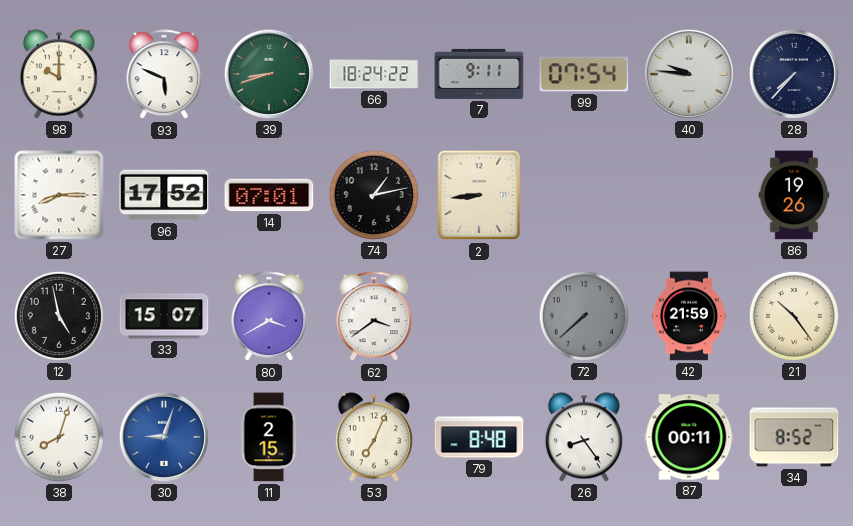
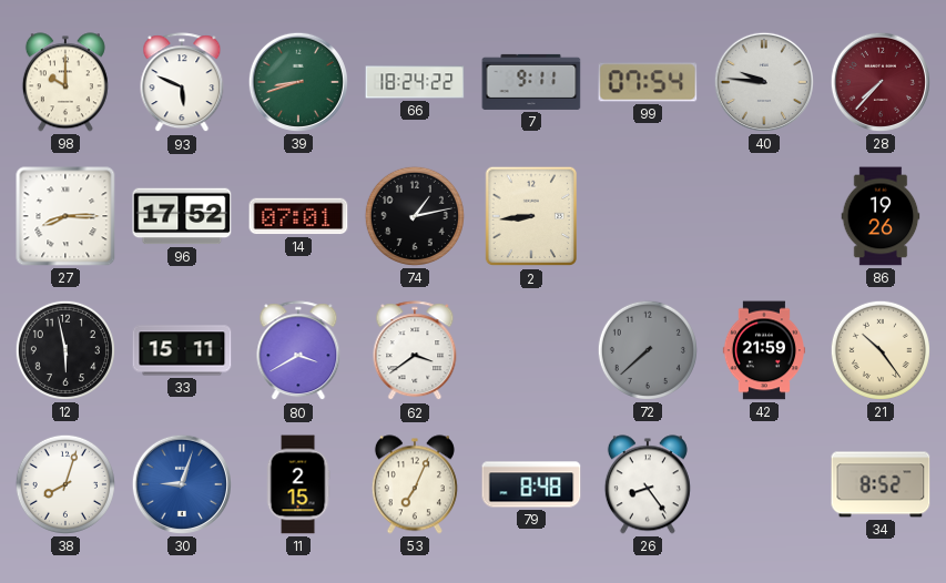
28 dial: navy -> burgundy
12: 4:58 -> 5:58
33: 15:07 -> 15:11
87: 00:11 -> none
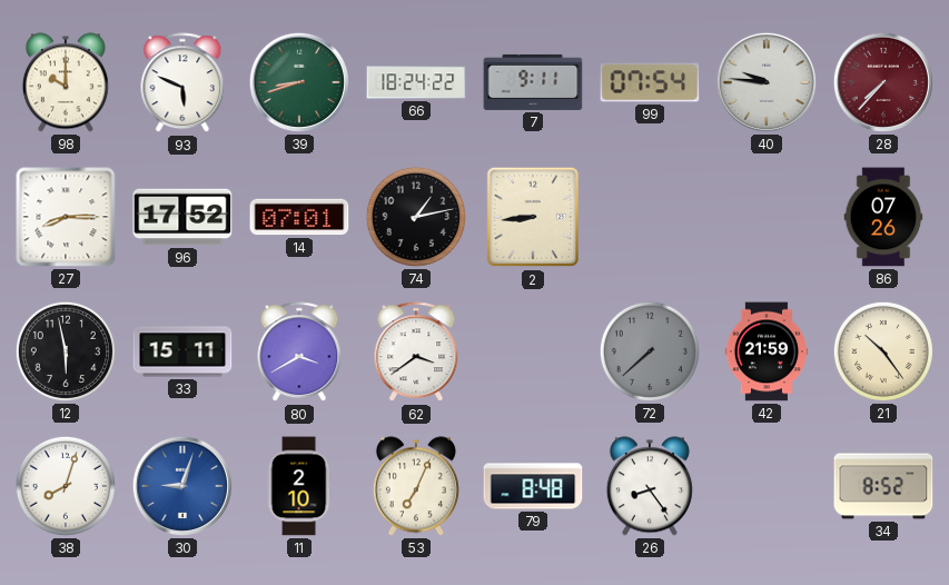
86: 19:26 -> 07:26
11: 2:15 -> 2:10
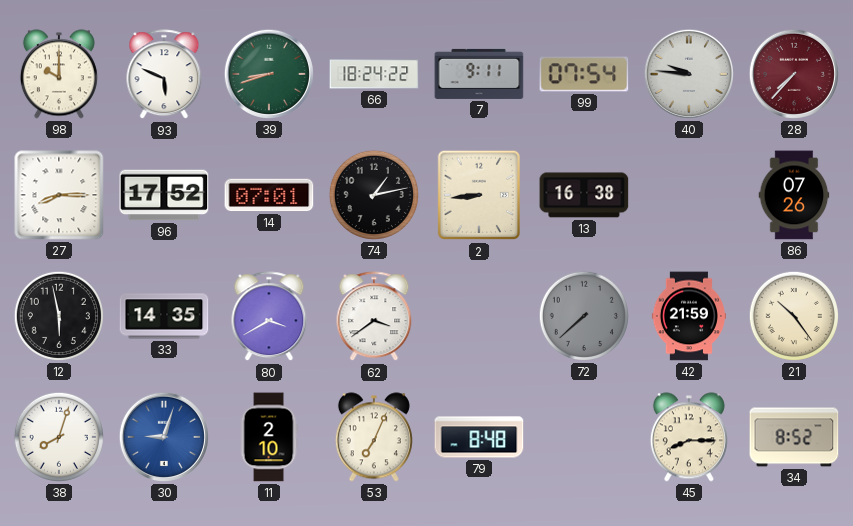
13: none -> 16:38
33: 15:11 -> 14:35
26: 8:24 -> none
45: none -> 8:15
